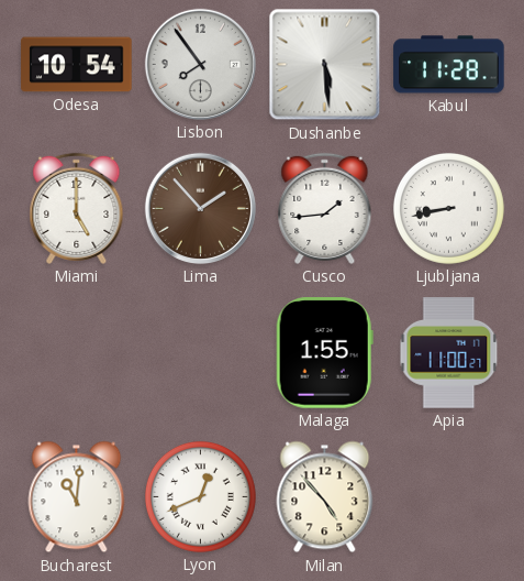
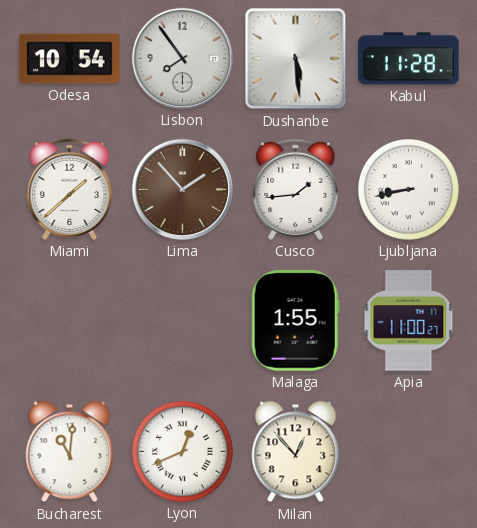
Miami: 5:00 -> 1:38
Milan: 4:53 -> 12:53
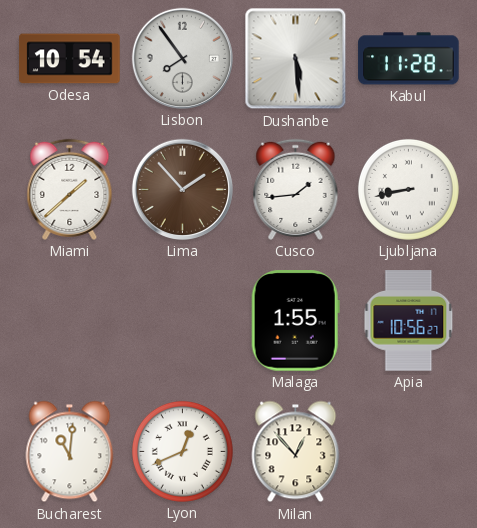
Apia: 11:00 -> 10:56
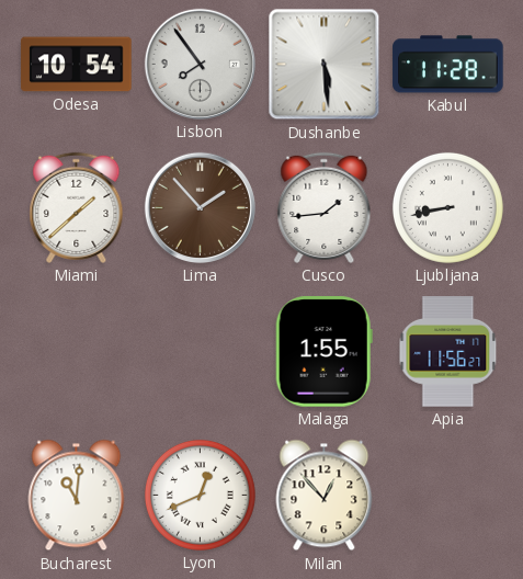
Apia: 10:56 -> 11:56
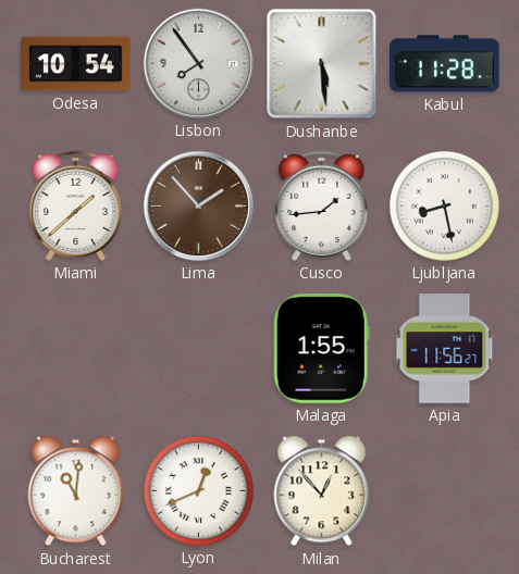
Ljubljana: 8:43 -> 8:28
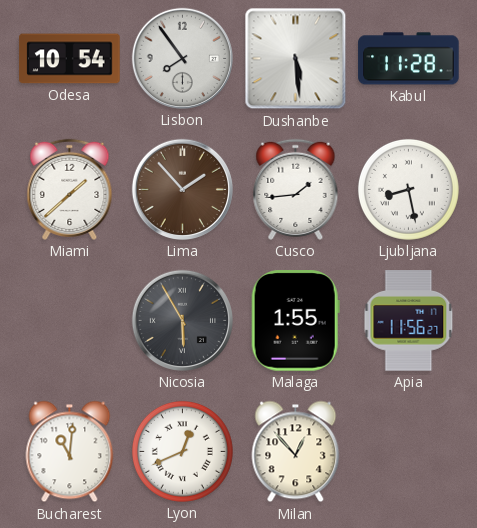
Nicosia: none -> 5:55
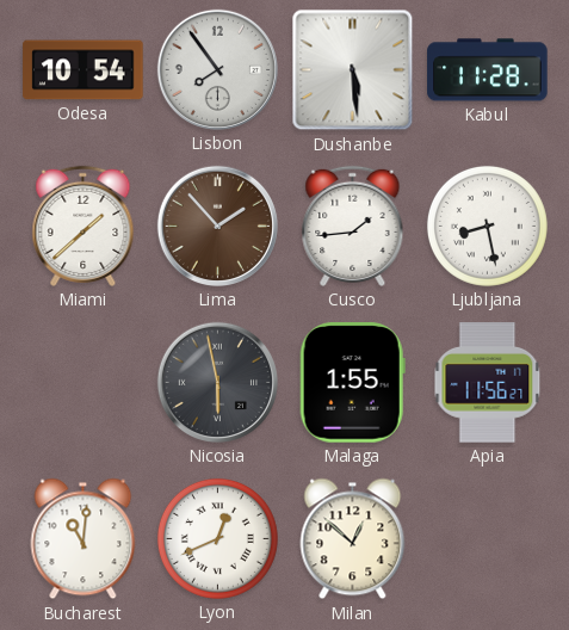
Nicosia: 5:55 -> 5:58
Milan: 12:53 -> 12:52
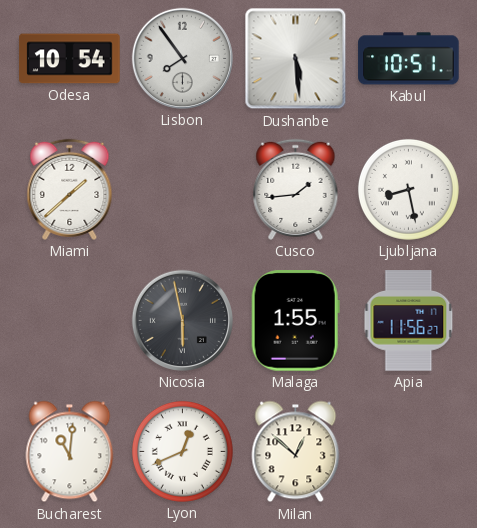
Kabul: 11:28 -> 10:51
Lima: 1:53 -> none
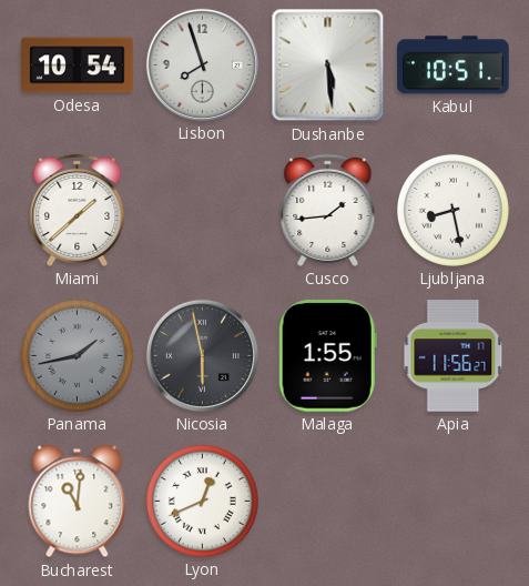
Lisbon: 7:54 -> 7:57
Panama: none -> 1:43
Milan: 12:52 -> none
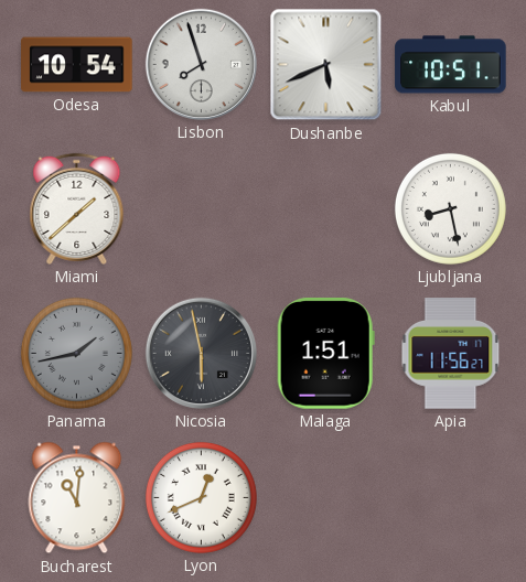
Dushanbe: 5:29 -> 5:41
Cusco: 1:44 -> none
Malaga: 1:55 -> 1:51
